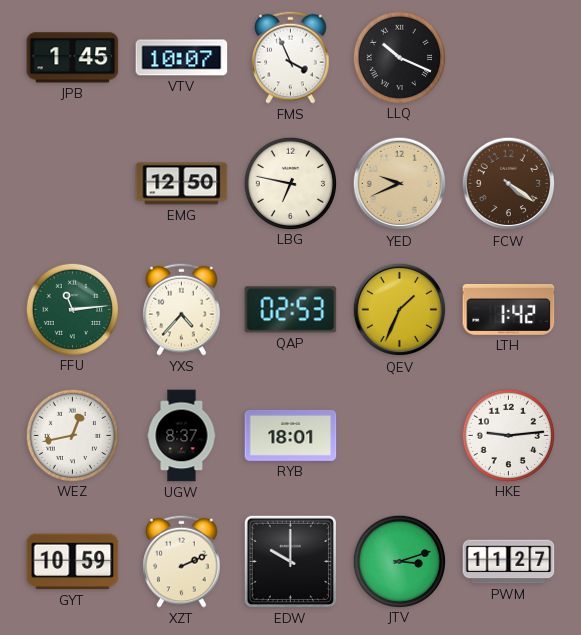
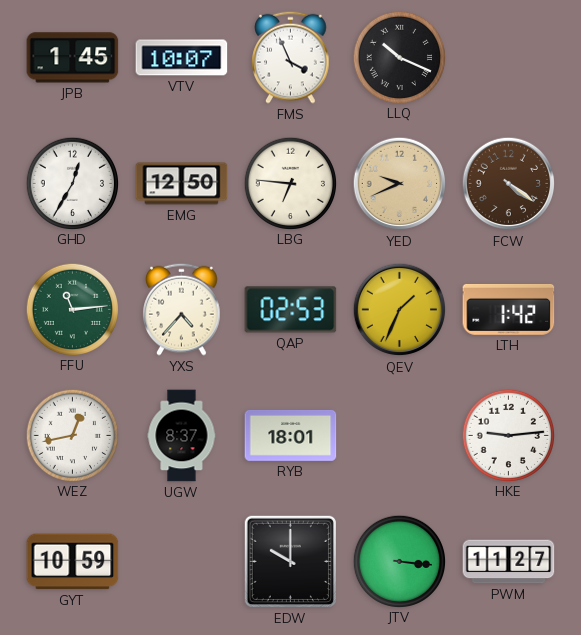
GHD: none -> 12:35
LBG: 6:47 -> 6:46
XZT: 2:11 -> none
JTV: 3:12 -> 3:16
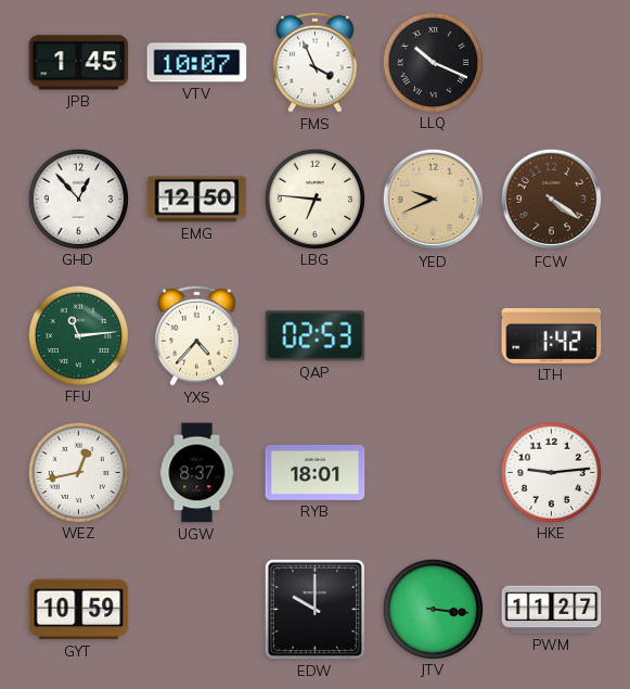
GHD: 12:35 -> 12:53
QEV: 1:34 -> none
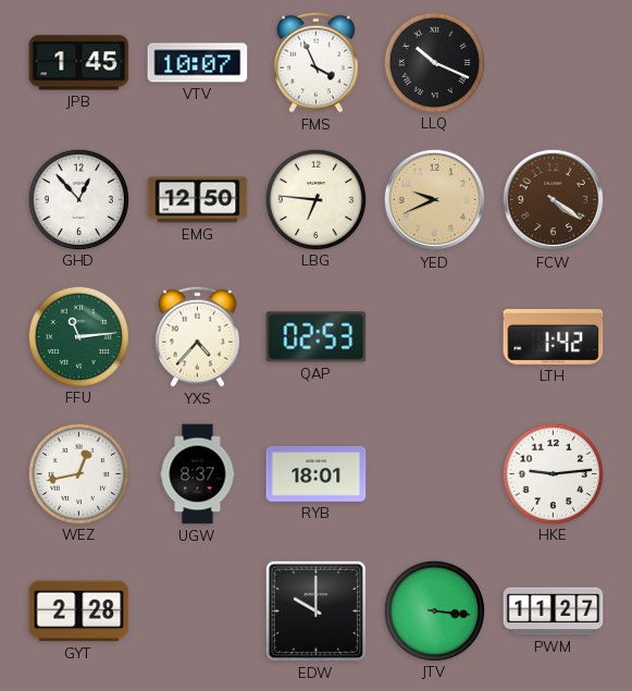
GYT: 10:59 -> 2:28
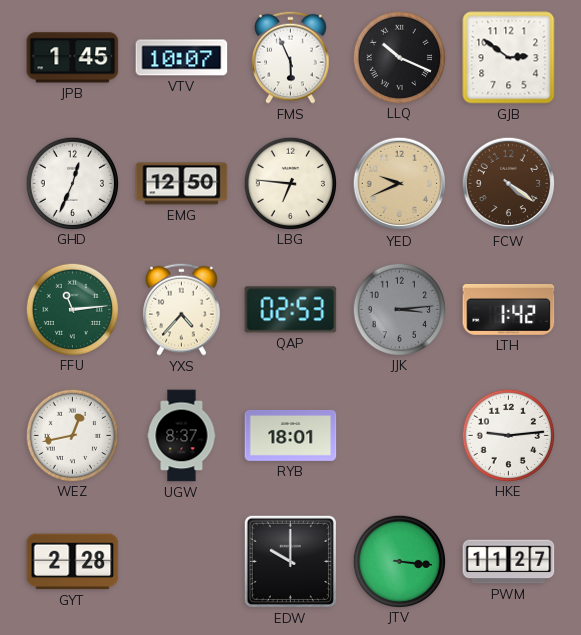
FMS: 3:56 -> 5:56
GJB: none -> 2:51
GHD: 12:53 -> 12:34
JJK: none -> 3:14
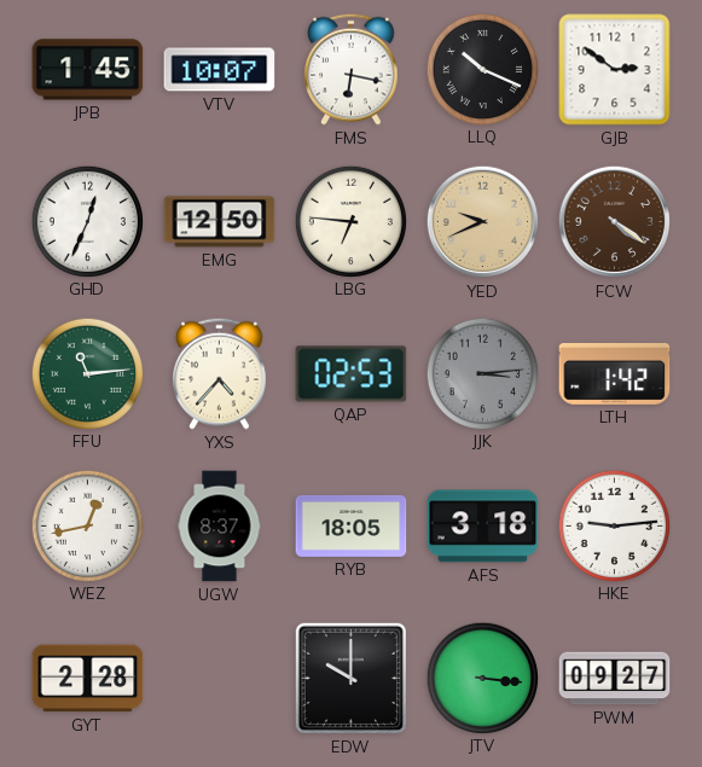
FMS: 5:56 -> 6:17
RYB: 18:01 -> 18:05
AFS: none -> 3:18
PWM: 11:27 -> 09:27
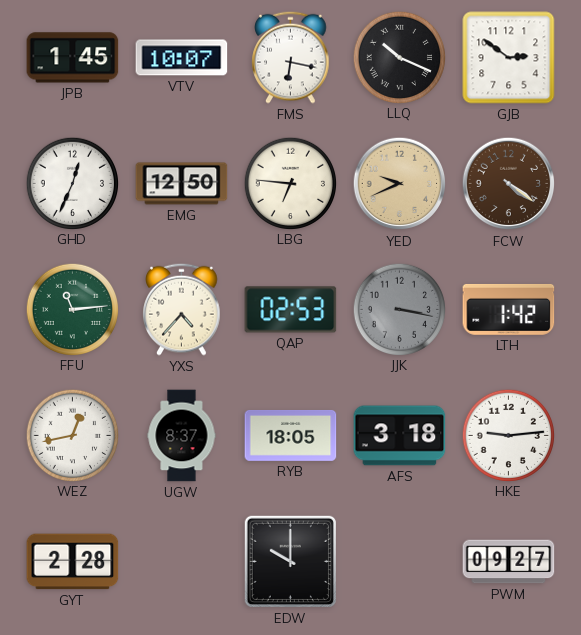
JJK: 3:14 -> 3:17
JTV: 3:16 -> none
